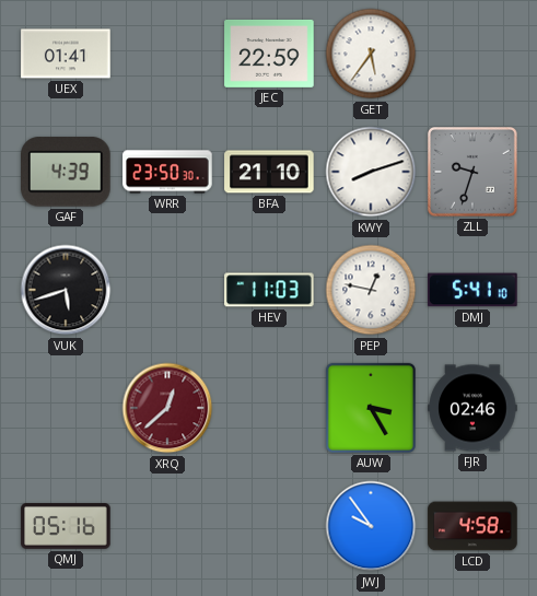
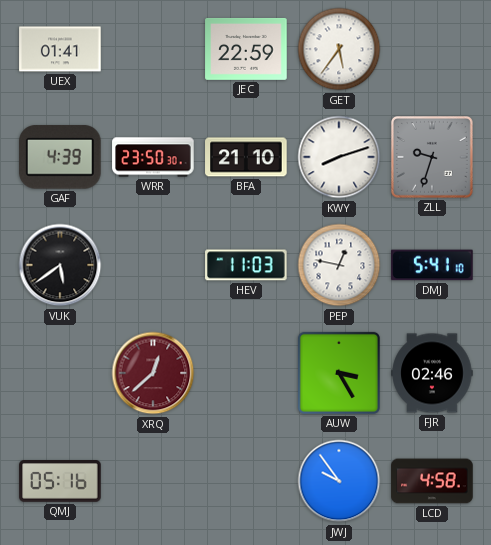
VUK: 5:42 -> 5:39
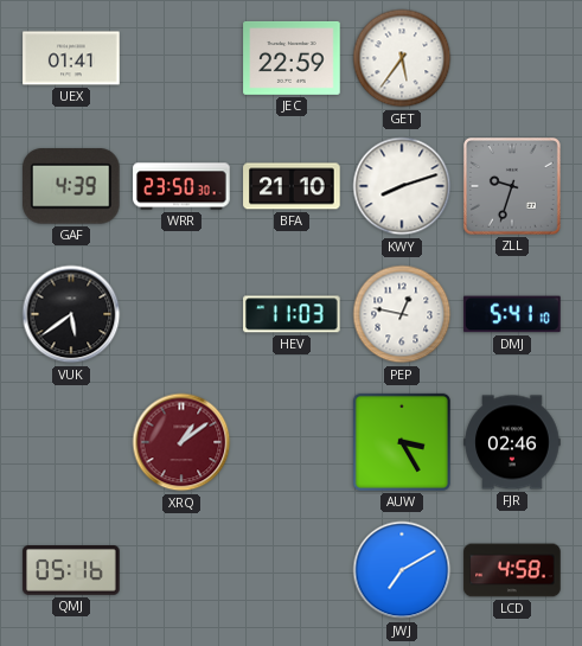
XRQ: 12:38 -> 1:09
JWJ: 9:54 -> 7:10
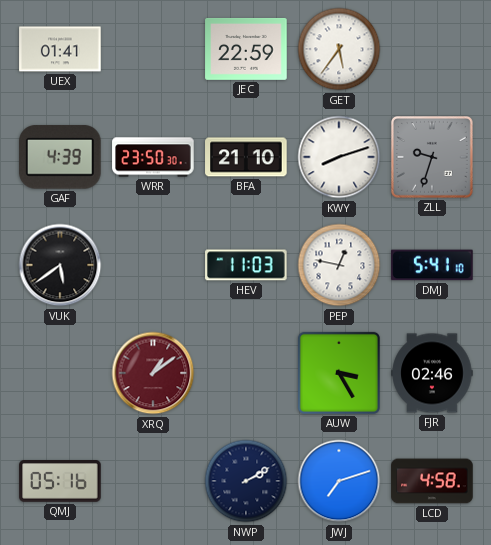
NWP: none -> 2:10
JWJ: 7:10 -> 7:12
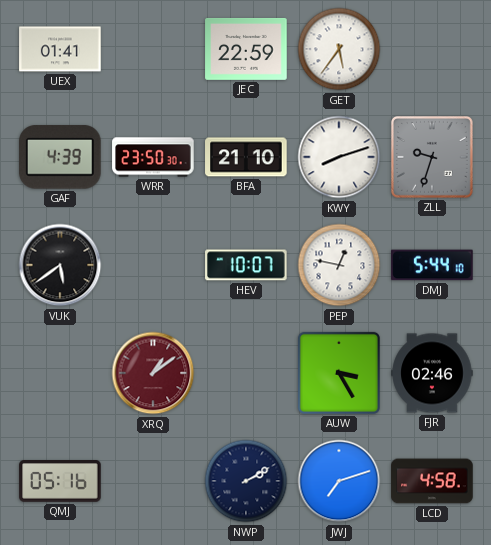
HEV: 11:03 -> 10:07
DMJ: 5:41 -> 5:44
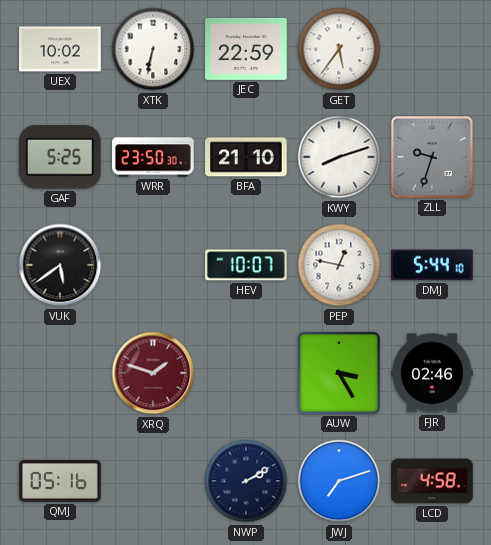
UEX: 01:41 -> 10:02
XTK: none -> 6:32
GAF: 4:39 -> 5:25
XRQ: 1:09 -> 1:48
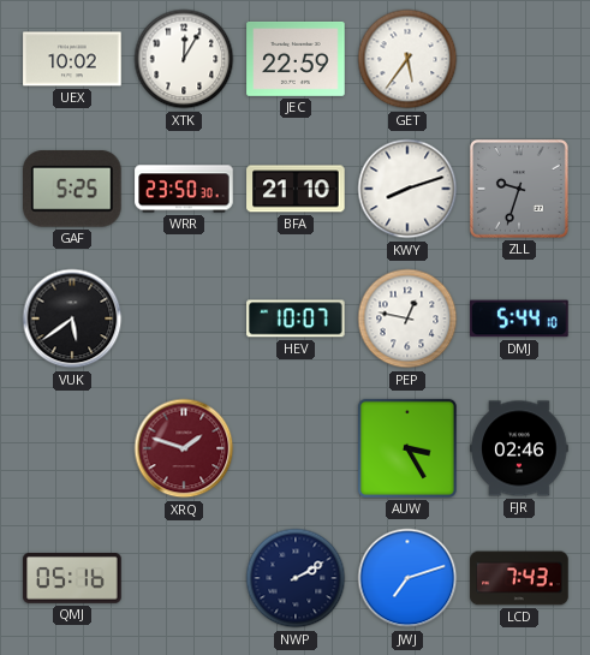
XTK: 6:32 -> 12:05
LCD: 4:58 -> 7:43
